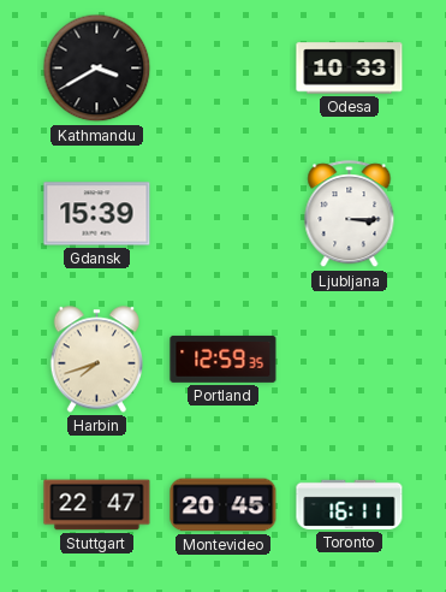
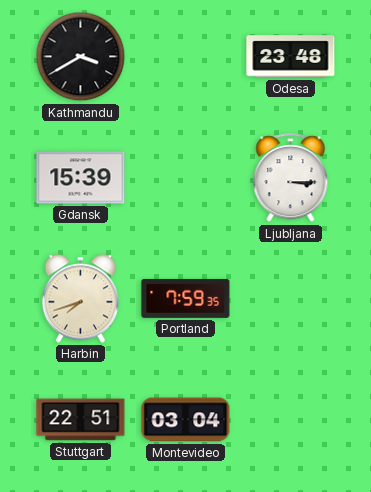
Odesa: 10:33 -> 23:48
Portland: 12:59 -> 7:59
Stuttgart: 22:47 -> 22:51
Montevideo: 20:45 -> 03:04
Toronto: 16:11 -> none
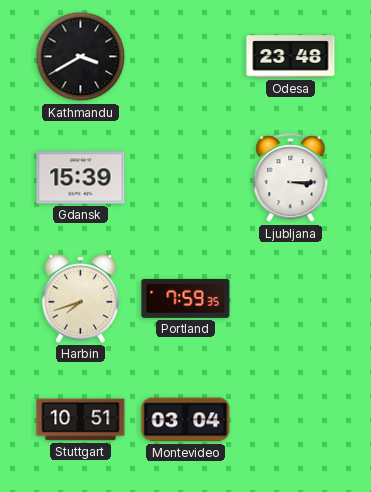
Stuttgart: 22:51 -> 10:51
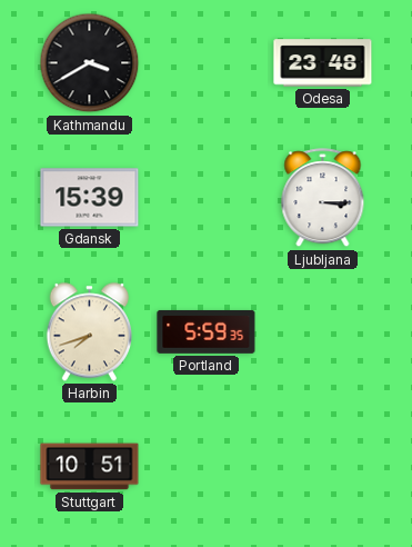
Portland: 7:59 -> 5:59
Montevideo: 03:04 -> none
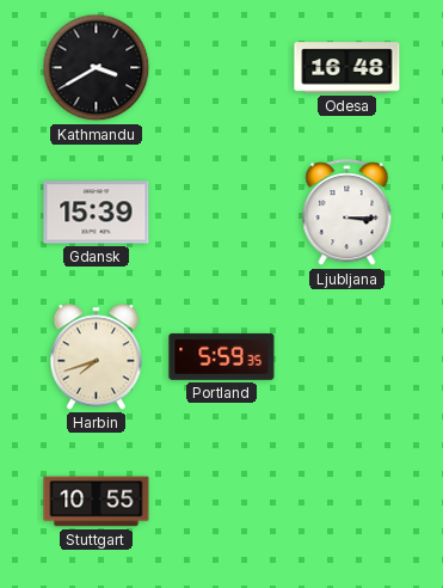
Odesa: 23:48 -> 16:48
Stuttgart: 10:51 -> 10:55
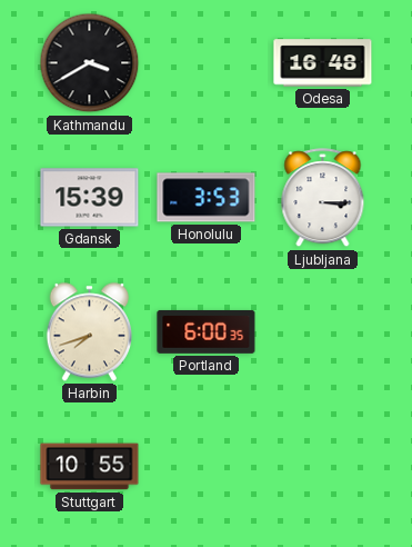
Honolulu: none -> 3:53
Portland: 5:59 -> 6:00
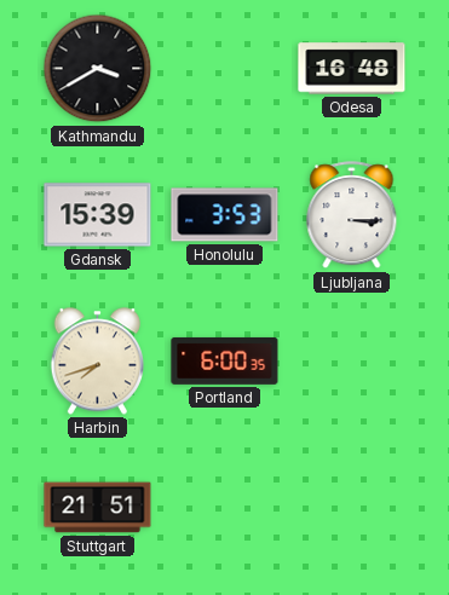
Stuttgart: 10:55 -> 21:51
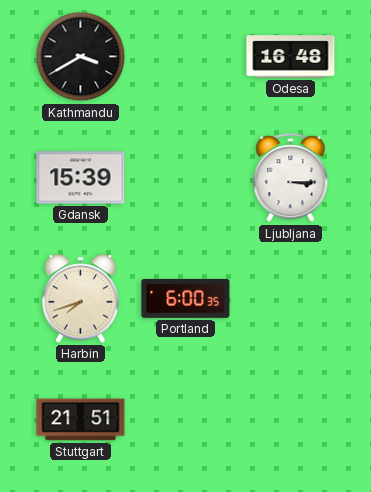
Honolulu: 3:53 -> none
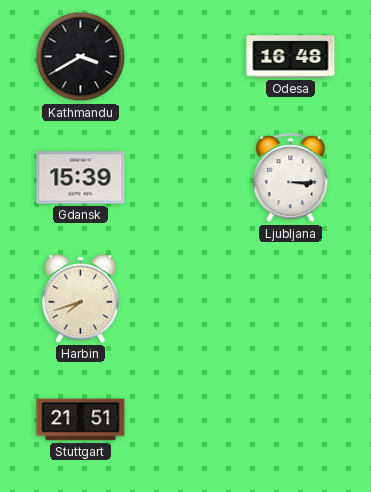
Portland: 6:00 -> none
